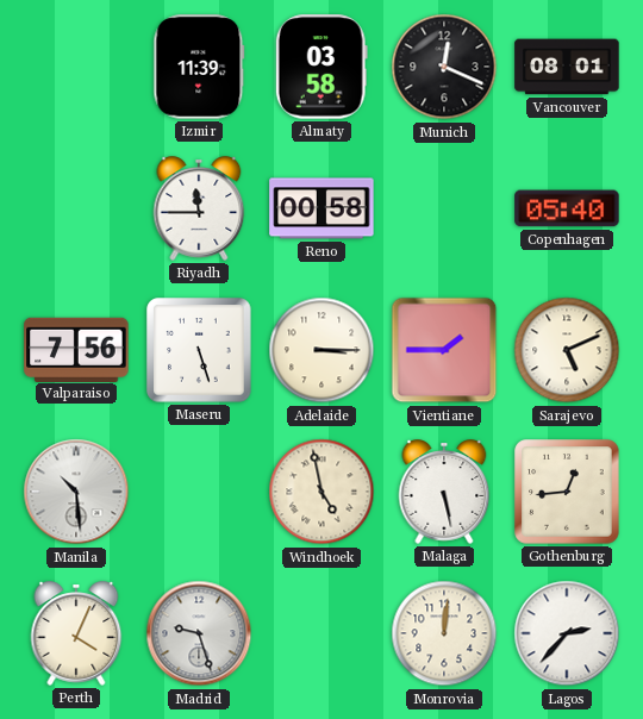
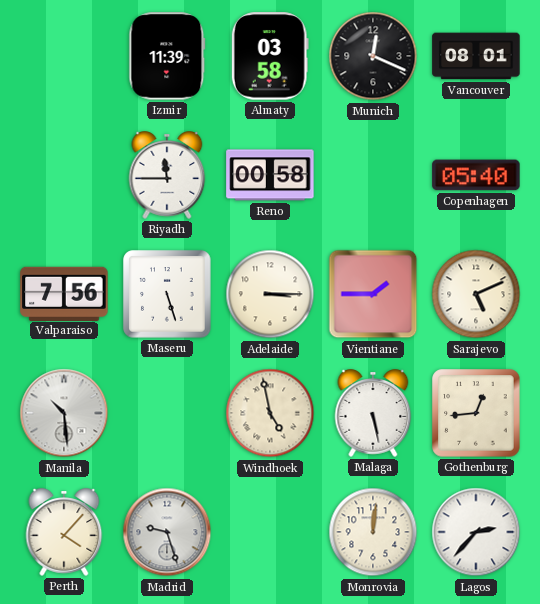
Perth: 4:04 -> 4:07
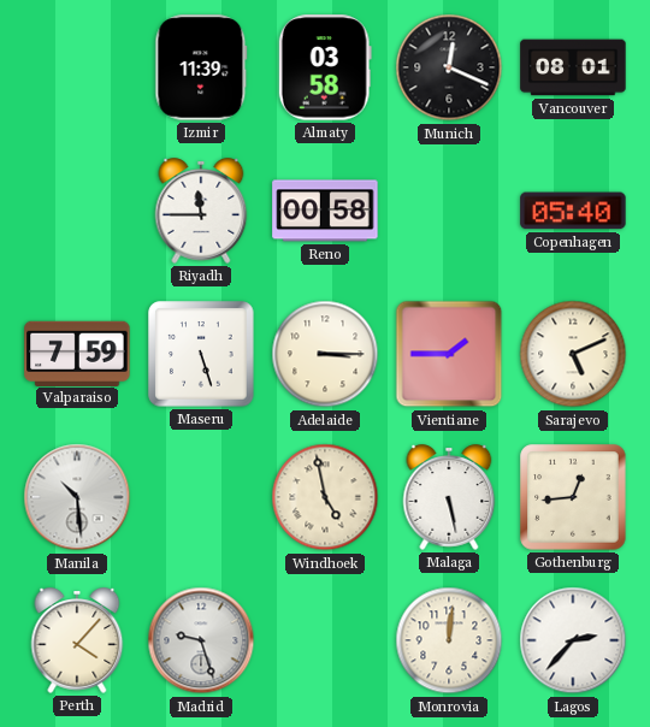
Valparaiso: 7:56 -> 7:59
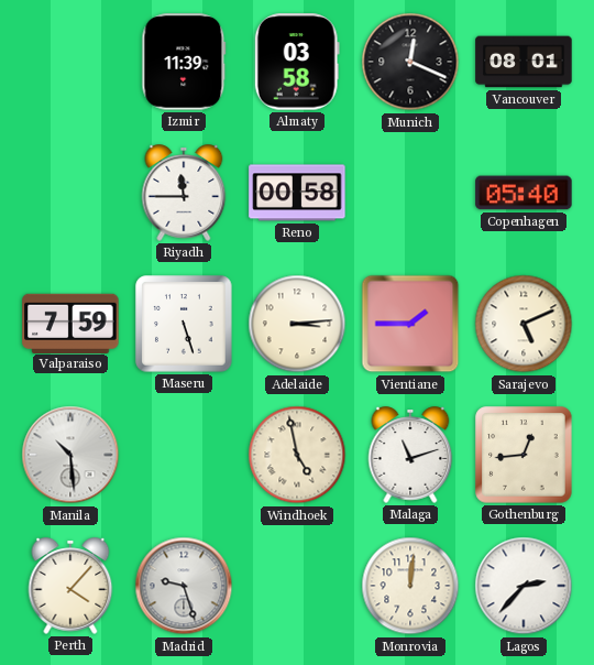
Adelaide: 3:15 -> 3:14
Malaga: 5:28 -> 11:12
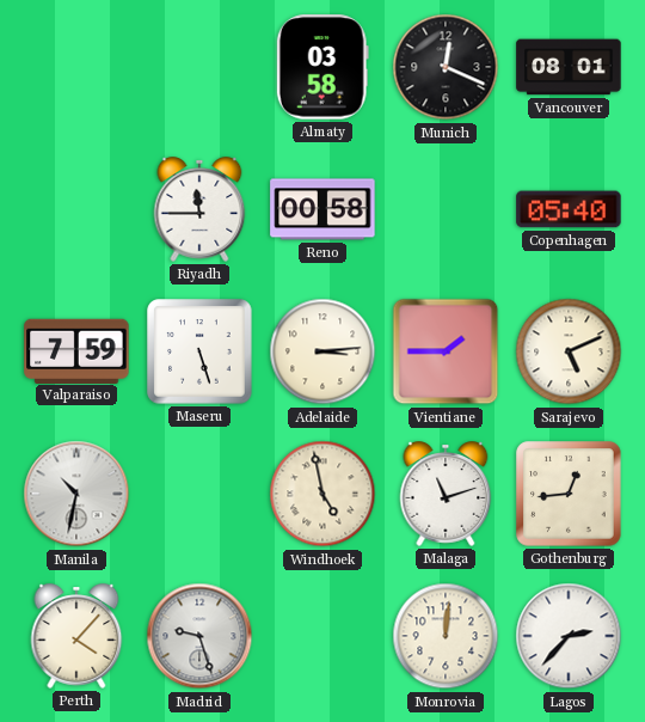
Izmir: 11:39 -> none
Manila: 10:29 -> 10:32
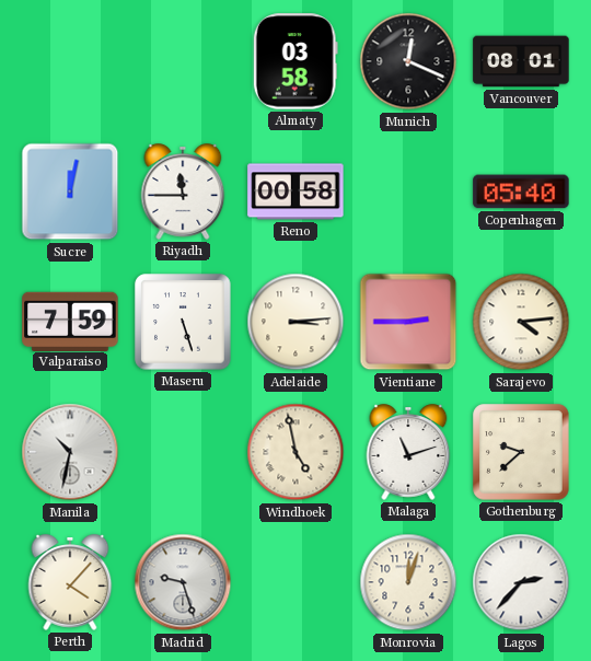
Sucre: none -> 12:02
Vientiane: 1:45 -> 2:45
Sarajevo: 5:11 -> 4:14
Gothenburg: 12:44 -> 9:38
Monrovia: 12:01 -> 12:03
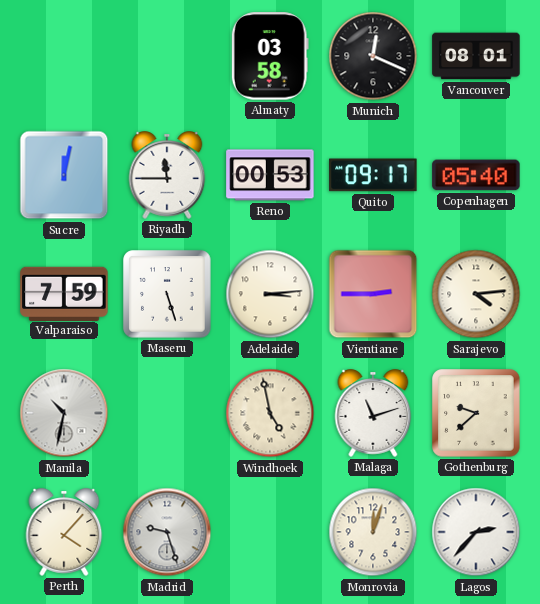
Reno: 00:58 -> 00:53
Quito: none -> 09:17
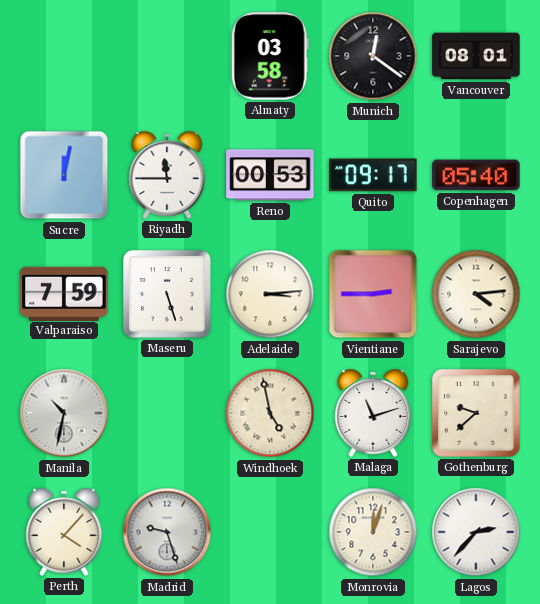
Munich: 12:19 -> 12:21
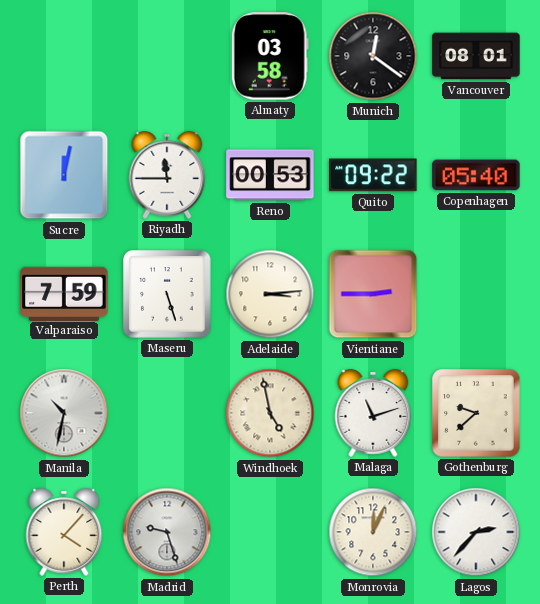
Quito: 09:17 -> 09:22
Sarajevo: 4:14 -> none
Monrovia: 12:03 -> 12:04
